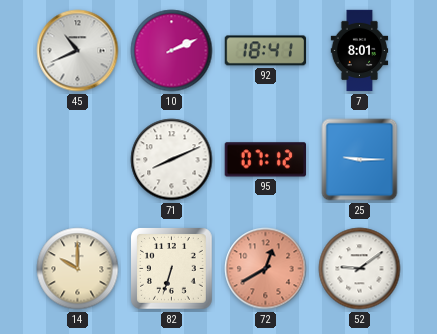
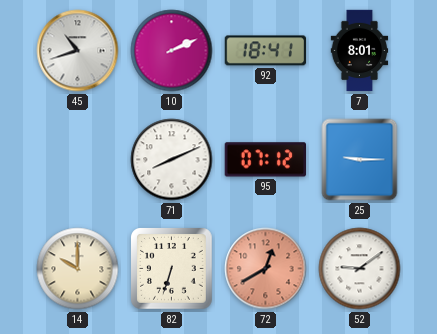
45: 10:41 -> 10:42
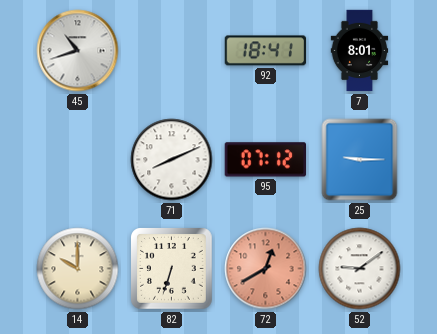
10: 2:11 -> none
